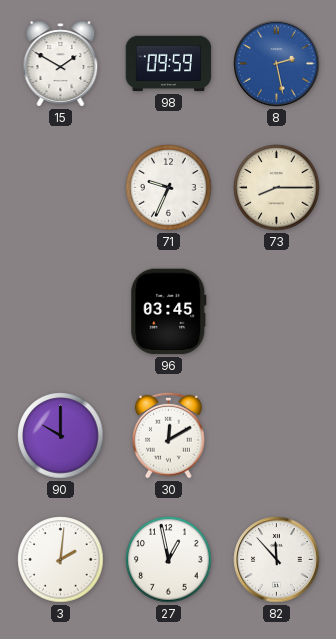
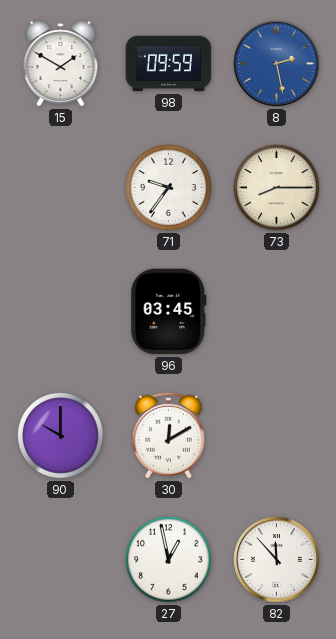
71: 9:34 -> 9:36
3: 2:01 -> none
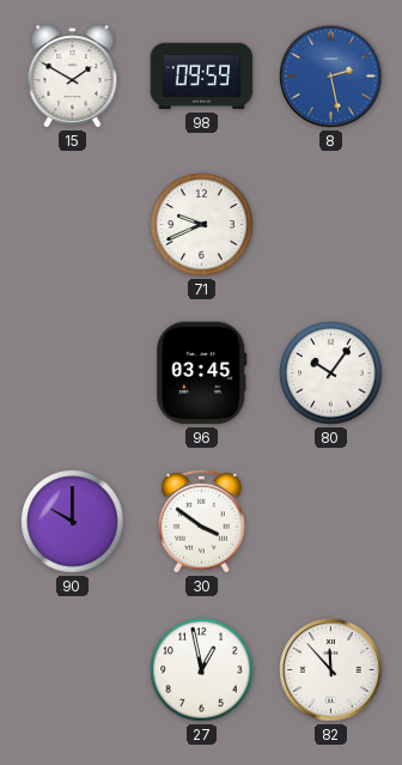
71: 9:36 -> 9:41
73: 8:15 -> none
80: none -> 10:06
30: 12:10 -> 3:51
